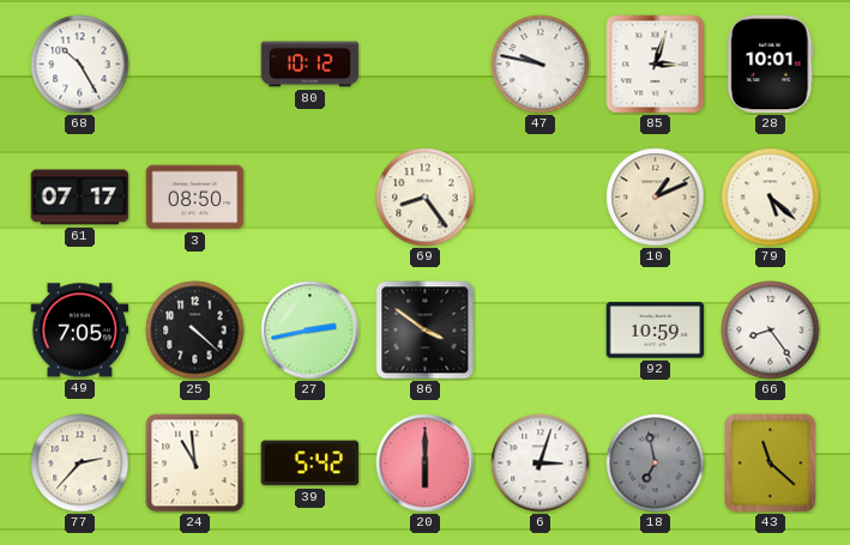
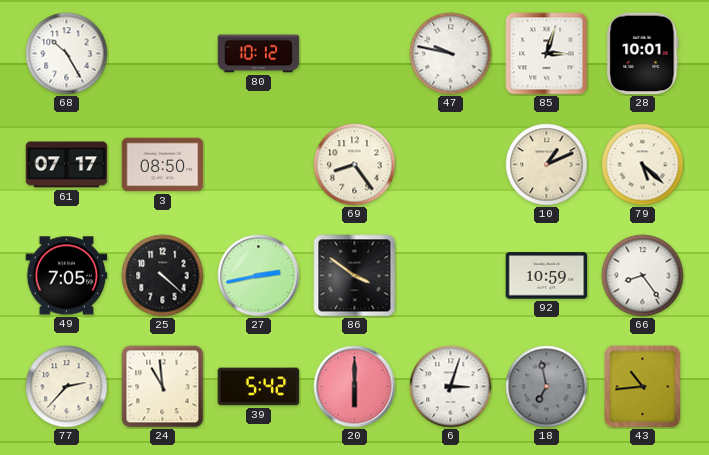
43: 11:22 -> 10:44
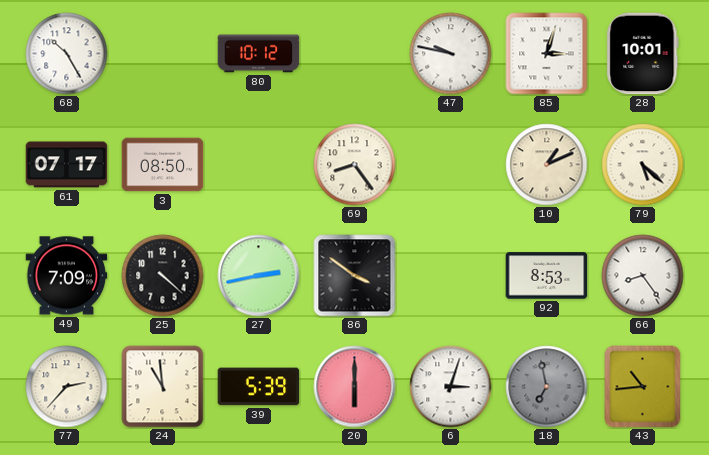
49: 7:05 -> 7:09
92: 10:59 -> 8:53
39: 5:42 -> 5:39
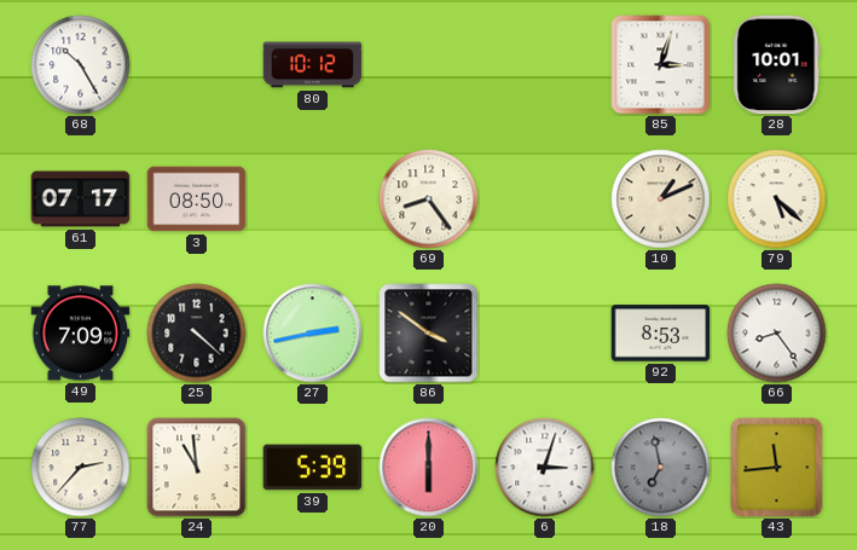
47: 9:47 -> none
43: 10:44 -> 11:44
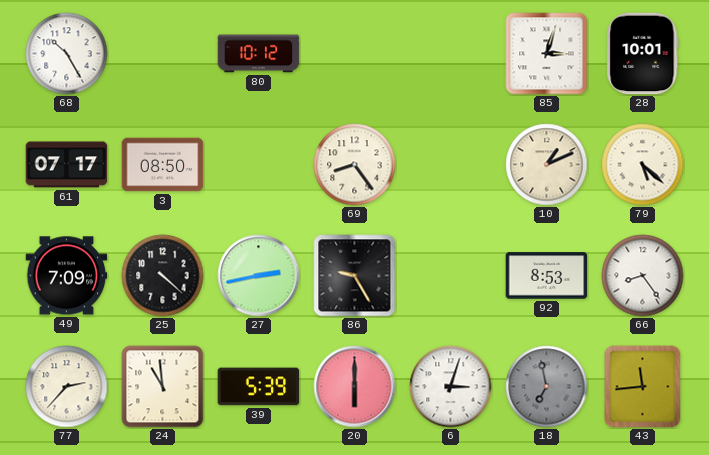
86: 3:51 -> 9:25
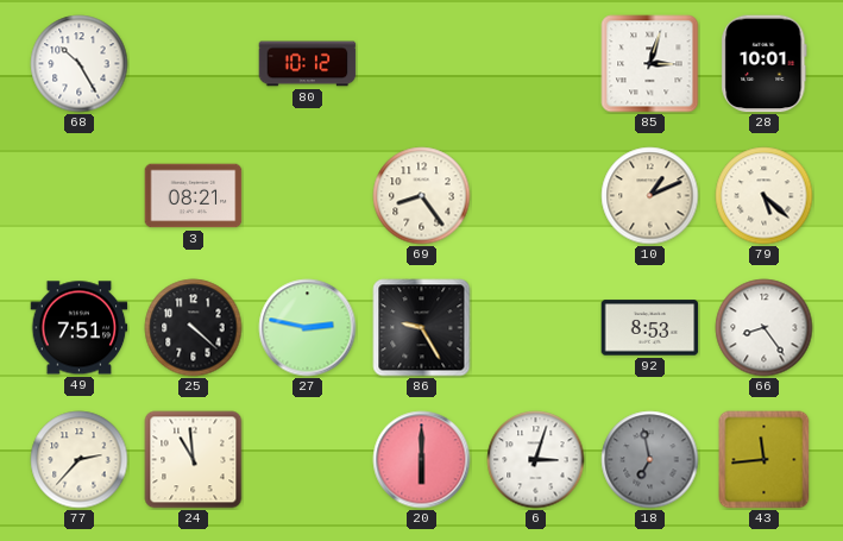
61: 07:17 -> none
3: 08:50 -> 08:21
49: 7:09 -> 7:51
27: 2:43 -> 2:47
39: 5:39 -> none
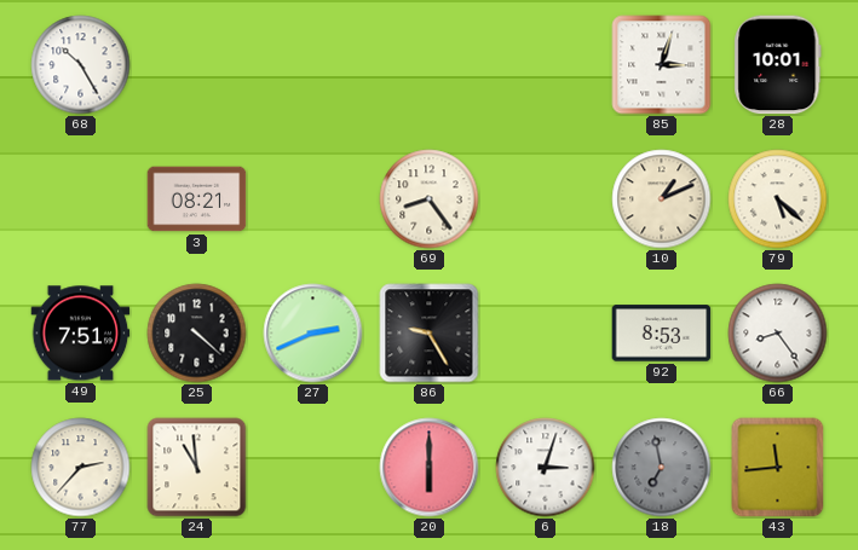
80: 10:12 -> none
27: 2:47 -> 2:41
